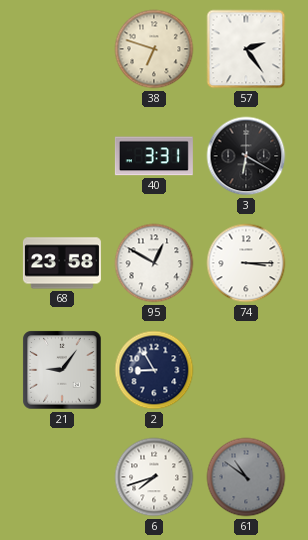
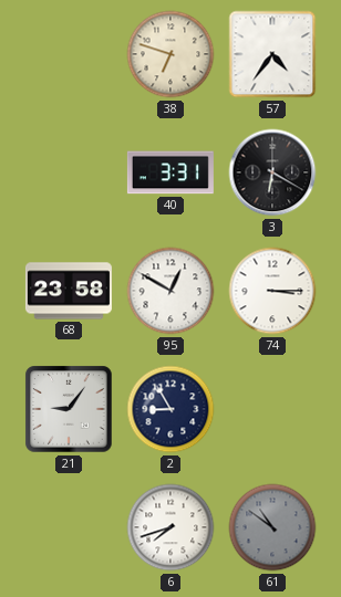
57: 2:24 -> 4:36
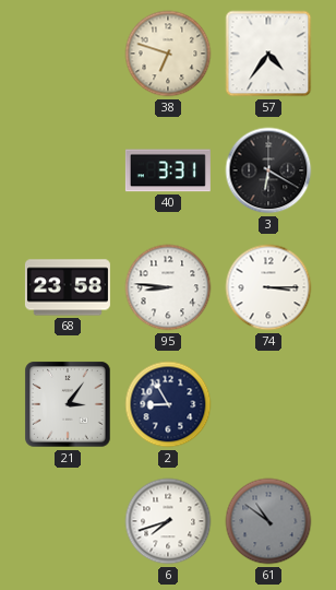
95: 12:50 -> 8:46
21: 9:06 -> 3:06
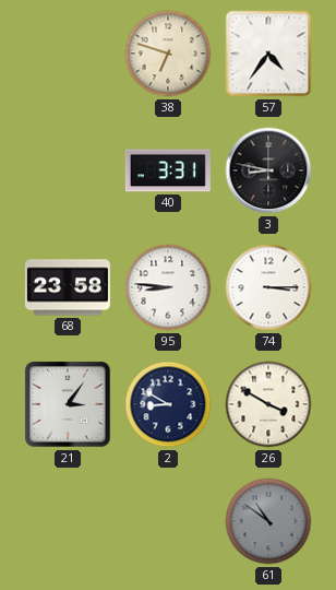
3: 6:20 -> 8:47
2: 8:55 -> 8:50
26: none -> 3:50
6: 7:42 -> none
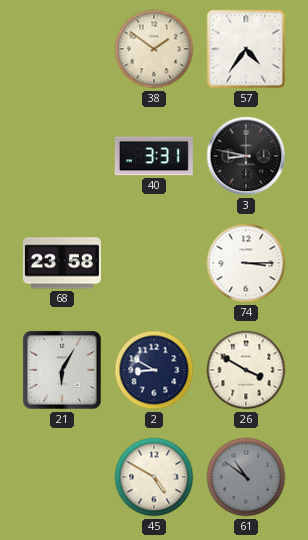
38: 6:48 -> 1:51
95: 8:46 -> none
21: 3:06 -> 6:05
45: none -> 4:50
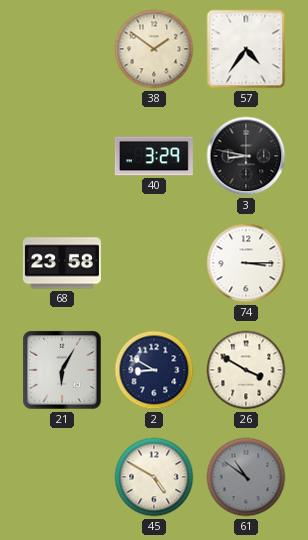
40: 3:31 -> 3:29
